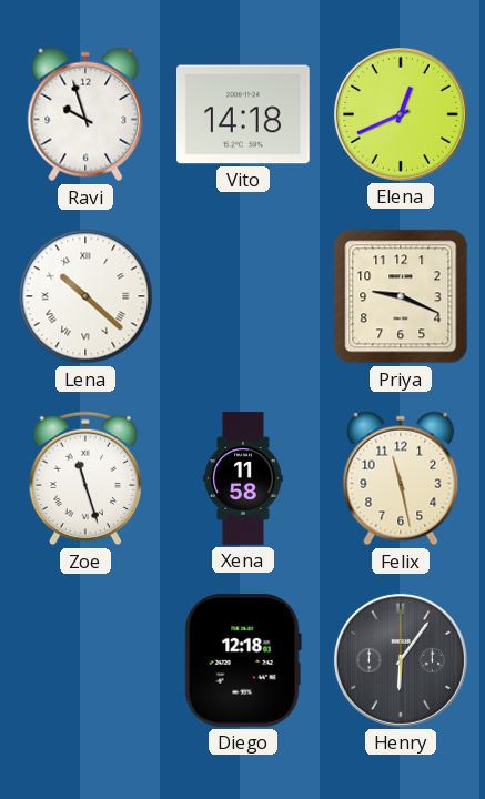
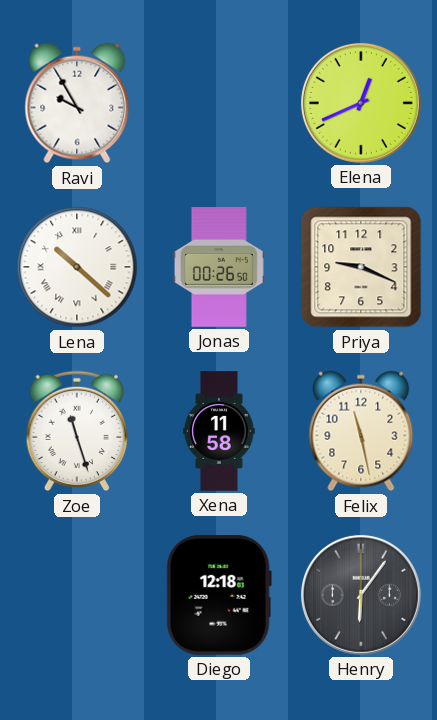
Ravi: 9:57 -> 9:55
Vito: 14:18 -> none
Jonas: none -> 00:26
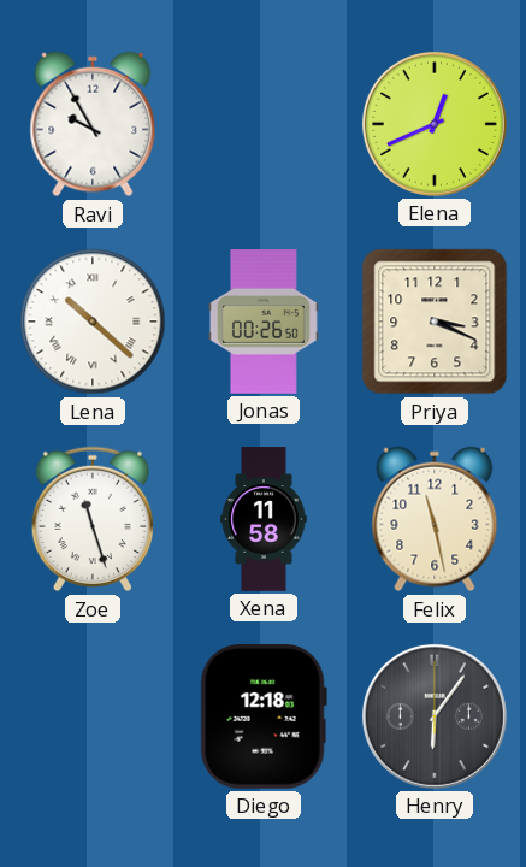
Priya: 9:19 -> 3:19
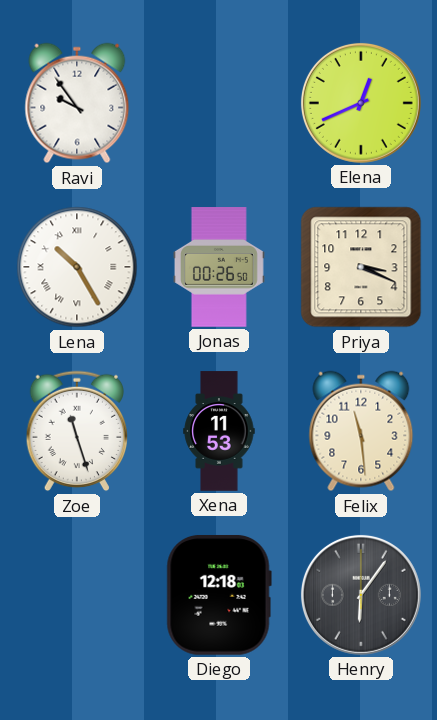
Ravi: 9:55 -> 9:54
Lena: 10:22 -> 10:25
Xena: 11:58 -> 11:53
Felix: 11:28 -> 11:29
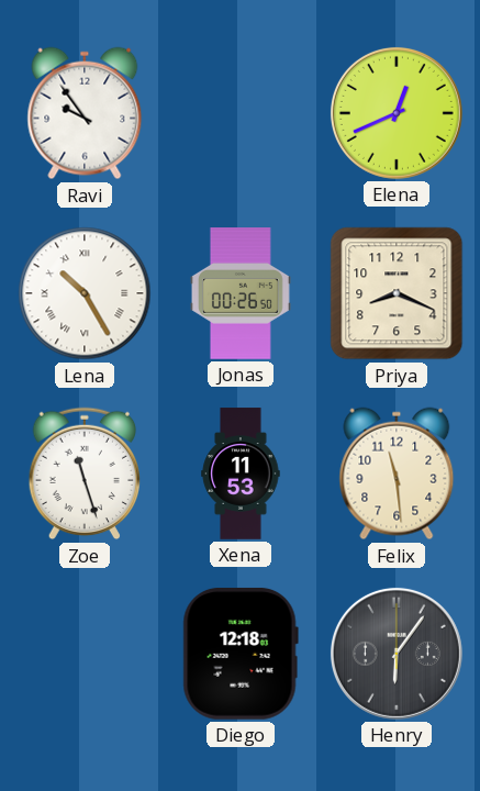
Priya: 3:19 -> 8:19
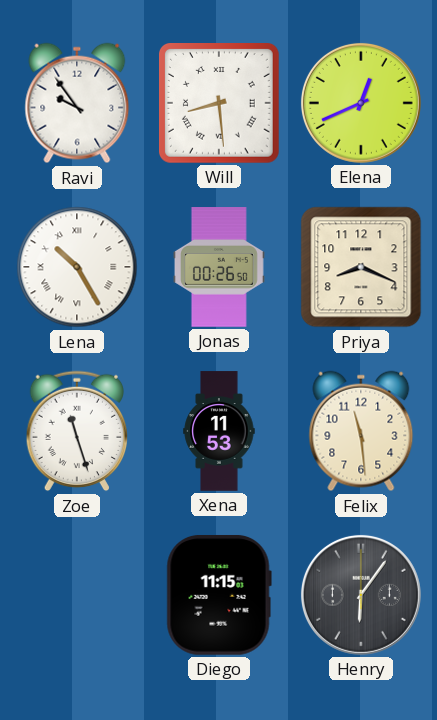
Will: none -> 8:29
Diego: 12:18 -> 11:15
